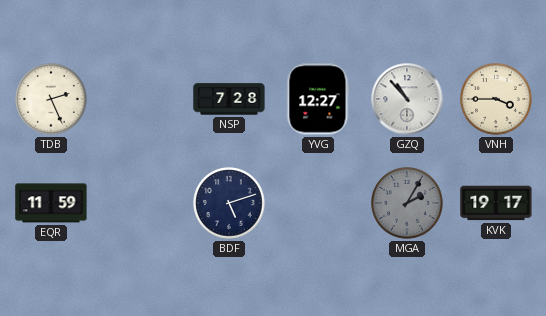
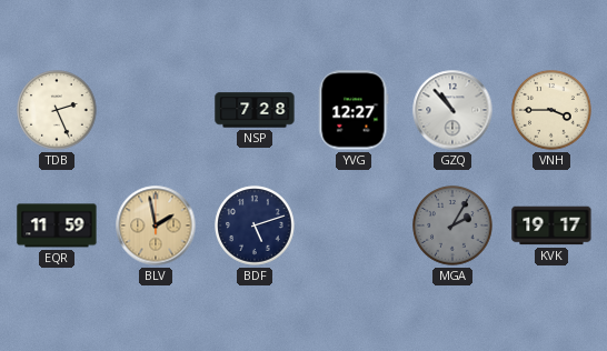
BLV: none -> 1:58
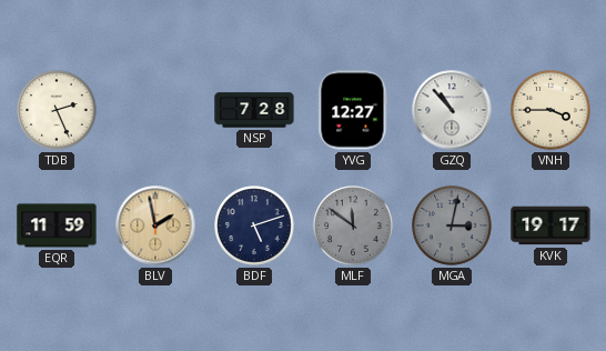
MLF: none -> 11:51
MGA: 2:05 -> 3:02
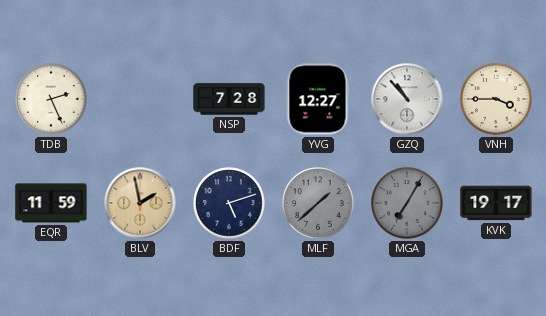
MLF: 11:51 -> 1:38
MGA: 3:02 -> 7:05
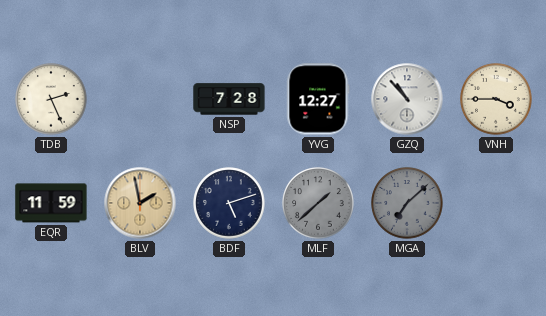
MGA: 7:05 -> 7:08
KVK: 19:17 -> none
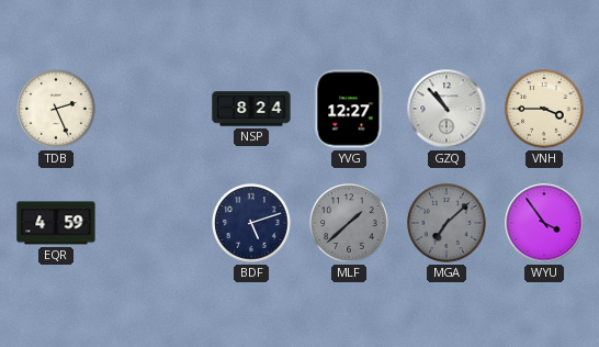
NSP: 7:28 -> 8:24
EQR: 11:59 -> 4:59
BLV: 1:58 -> none
WYU: none -> 3:54
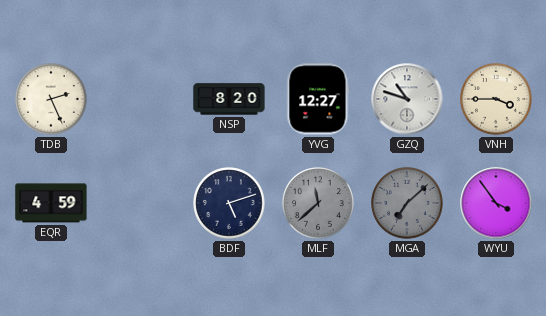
NSP: 8:24 -> 8:20
GZQ: 10:53 -> 10:48
MLF: 1:38 -> 11:38
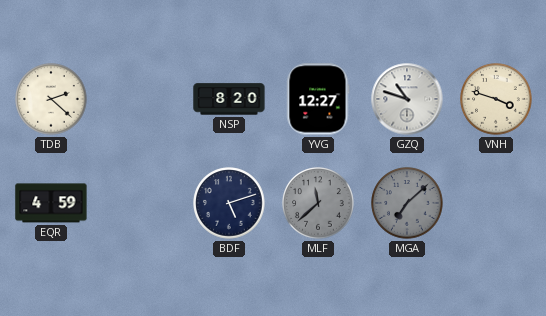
TDB: 2:26 -> 2:22
VNH: 3:45 -> 3:48
WYU: 3:54 -> none
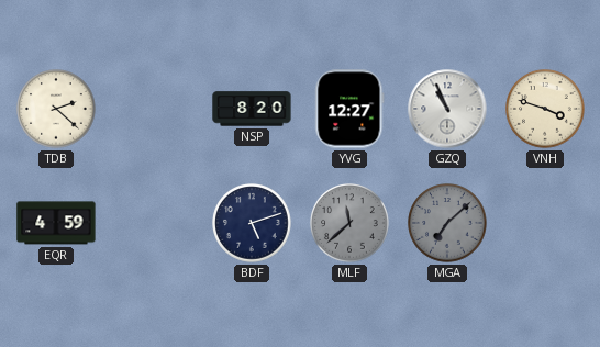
GZQ: 10:48 -> 10:56
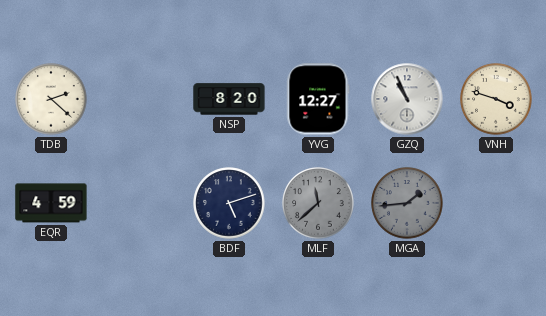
MGA: 7:08 -> 1:44
